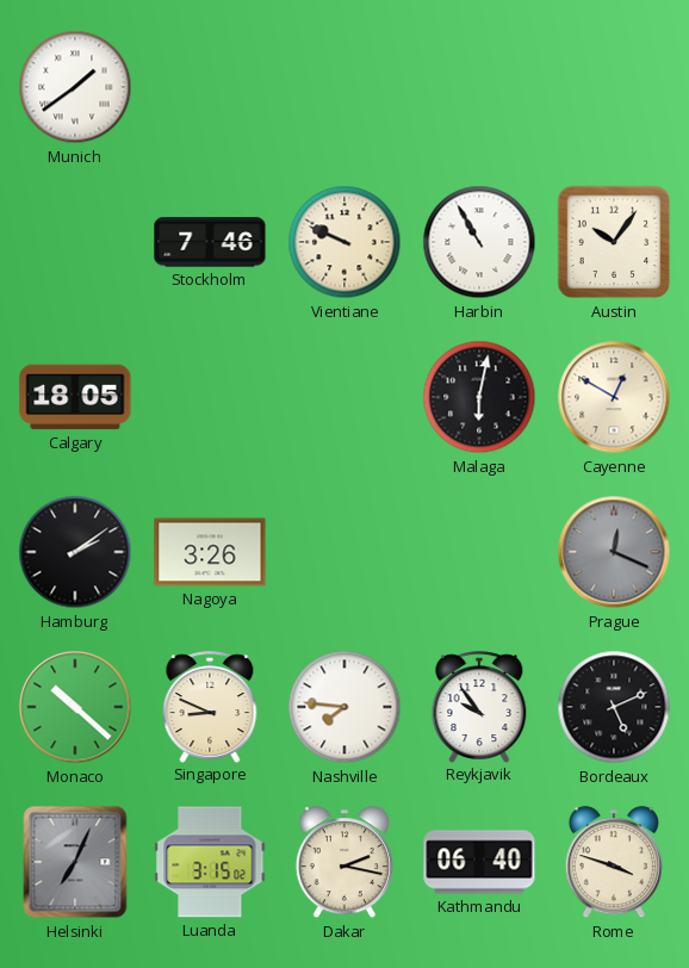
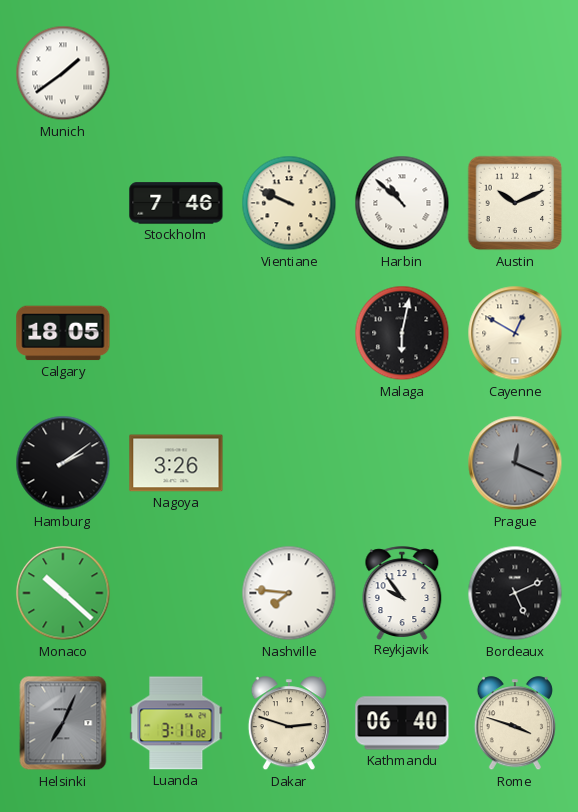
Harbin: 10:55 -> 10:52
Austin: 10:06 -> 10:11
Singapore: 8:49 -> none
Luanda: 3:15 -> 3:11
Dakar: 2:17 -> 2:48
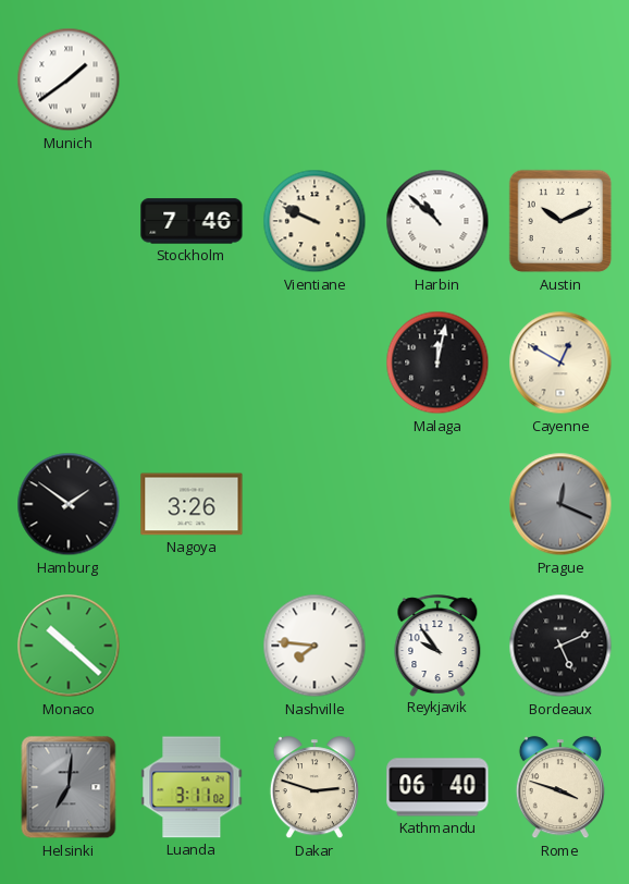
Calgary: 18:05 -> none
Malaga: 6:02 -> 12:02
Hamburg: 2:09 -> 1:51
Helsinki: 7:04 -> 7:01
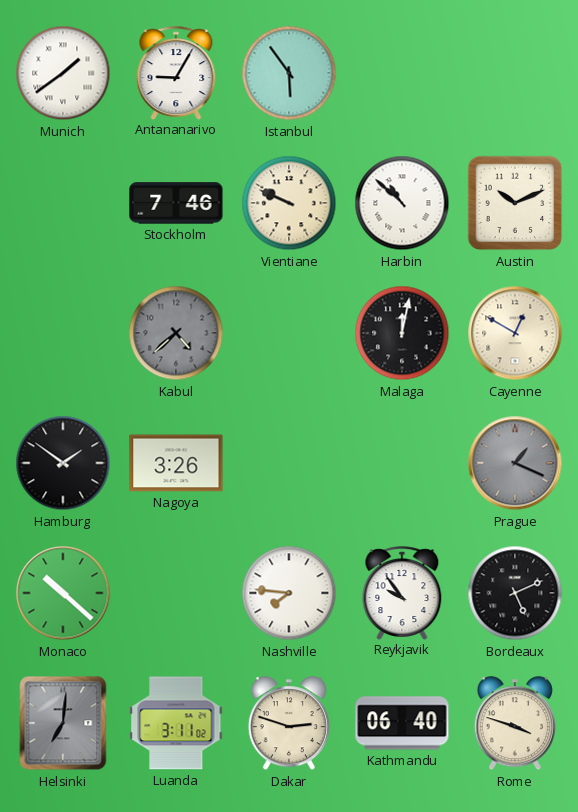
Antananarivo: none -> 9:05
Istanbul: none -> 5:54
Kabul: none -> 4:38
Prague: 12:19 -> 1:19
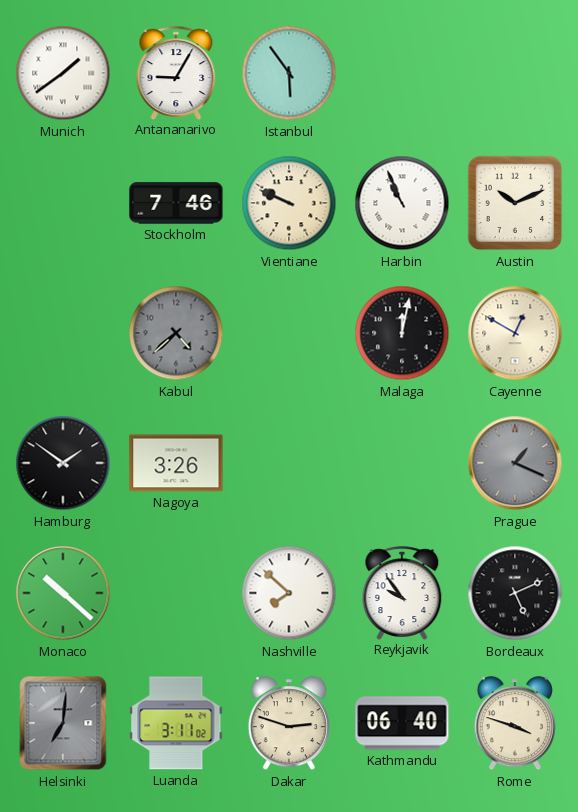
Harbin: 10:52 -> 10:56
Nashville: 7:46 -> 7:52
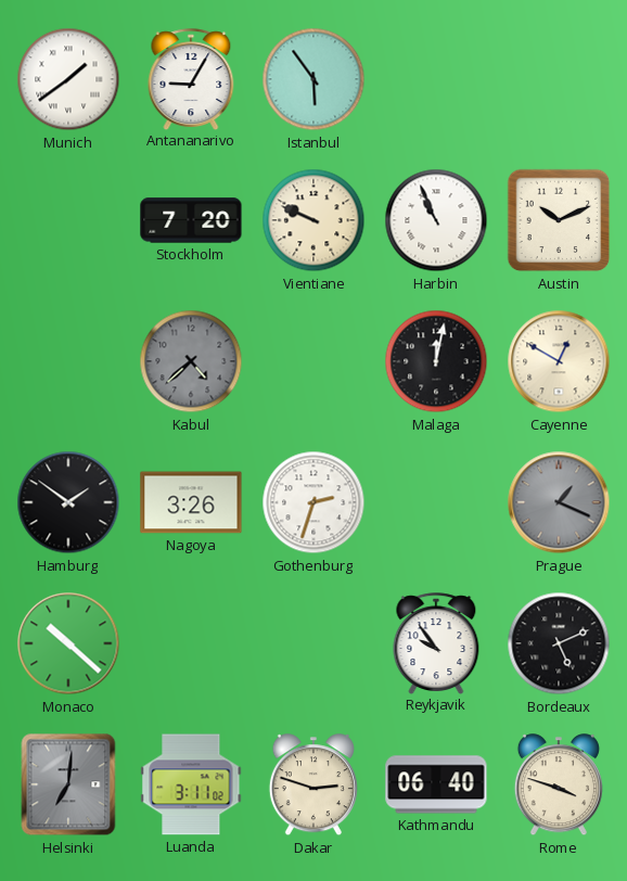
Stockholm: 7:46 -> 7:20
Gothenburg: none -> 2:33
Nashville: 7:52 -> none
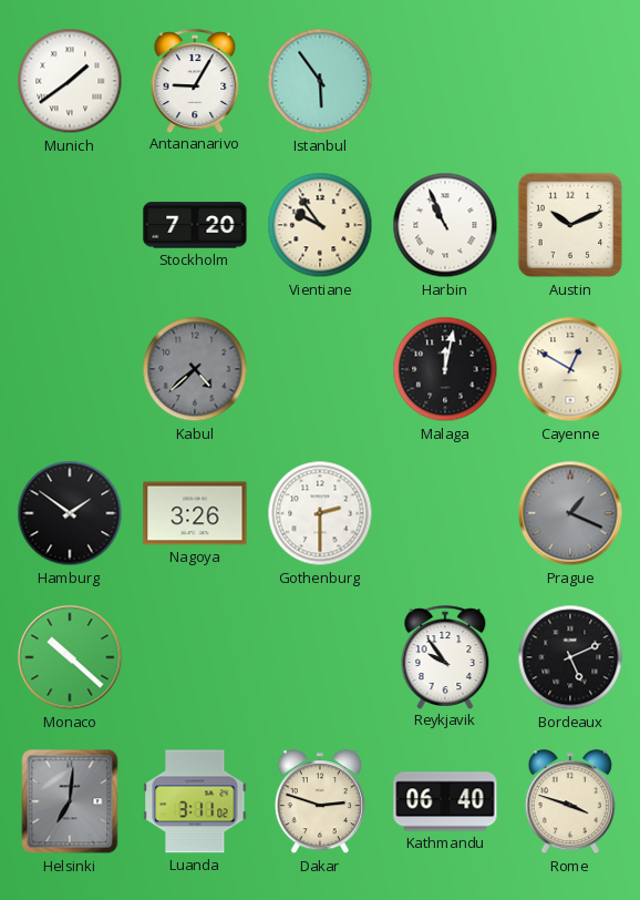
Vientiane: 9:49 -> 9:54
Gothenburg: 2:33 -> 2:30
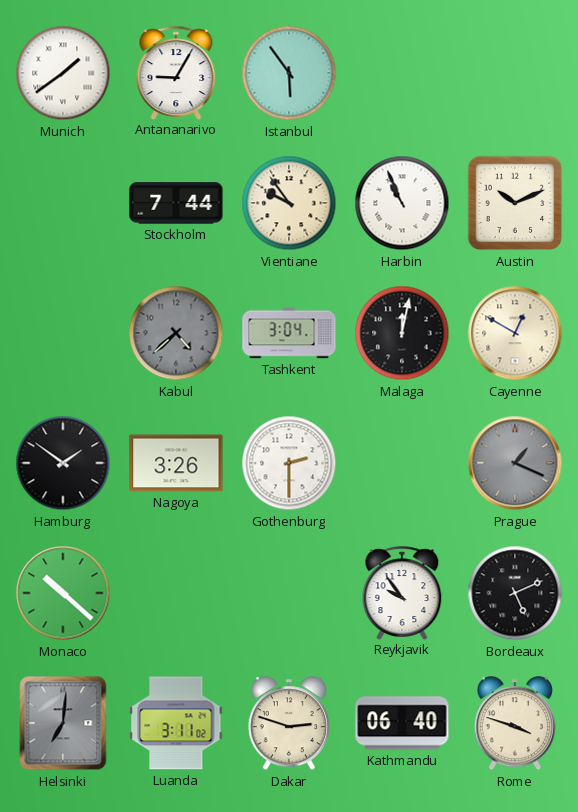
Stockholm: 7:20 -> 7:44
Tashkent: none -> 3:04
